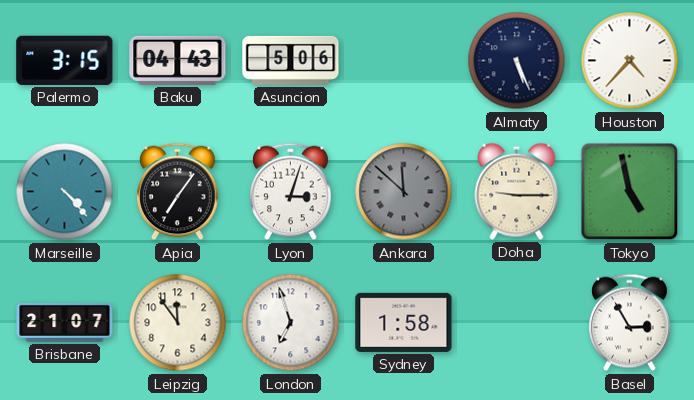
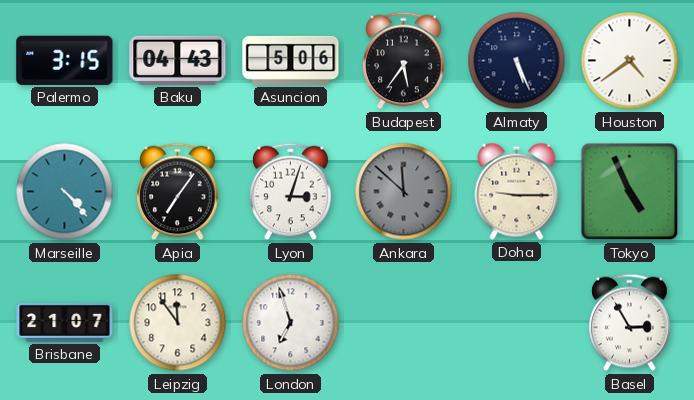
Budapest: none -> 5:36
Houston: 4:37 -> 4:39
Tokyo: 4:58 -> 4:56
Sydney: 1:58 -> none
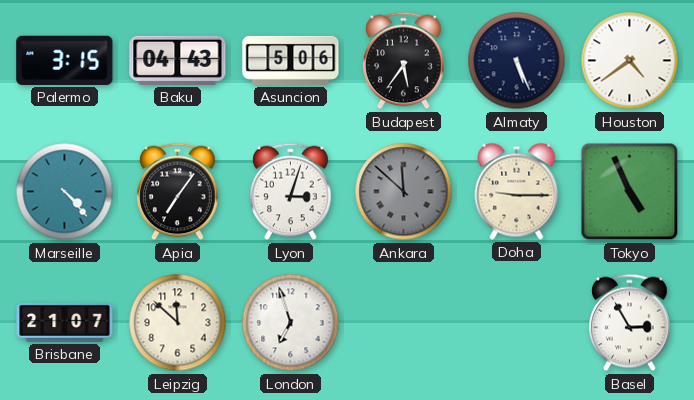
Leipzig: 11:54 -> 11:52
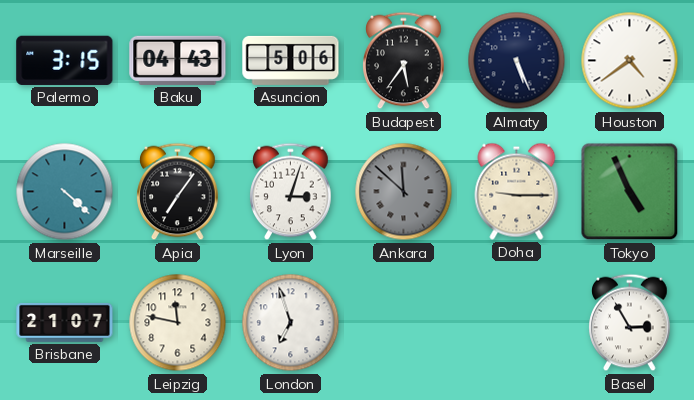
Marseille: 4:23 -> 4:22
Leipzig: 11:52 -> 11:47
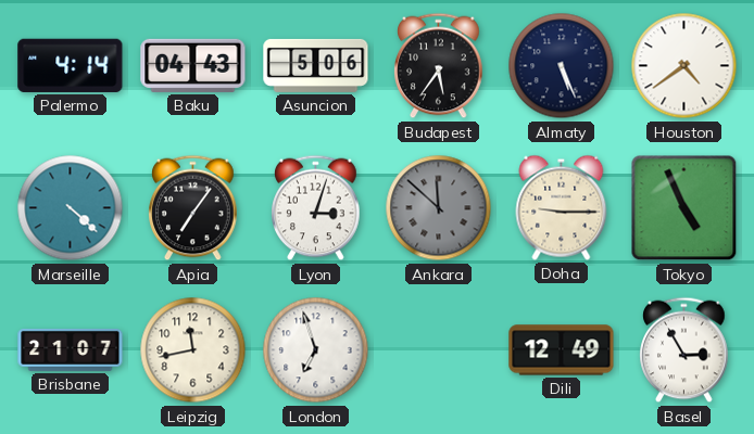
Palermo: 3:15 -> 4:14
Leipzig: 11:47 -> 11:43
Dili: none -> 12:49
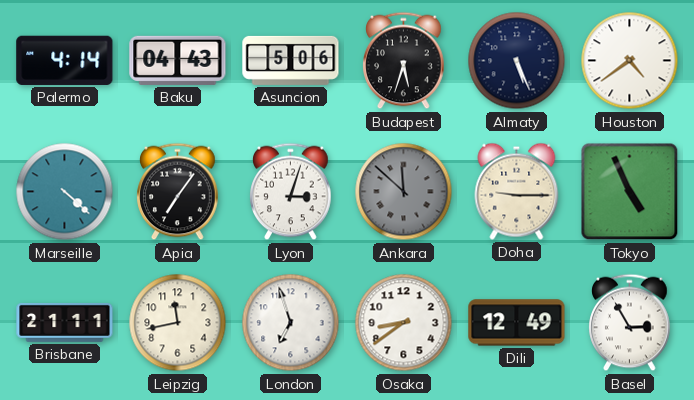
Budapest: 5:36 -> 5:33
Brisbane: 21:07 -> 21:11
Osaka: none -> 8:39
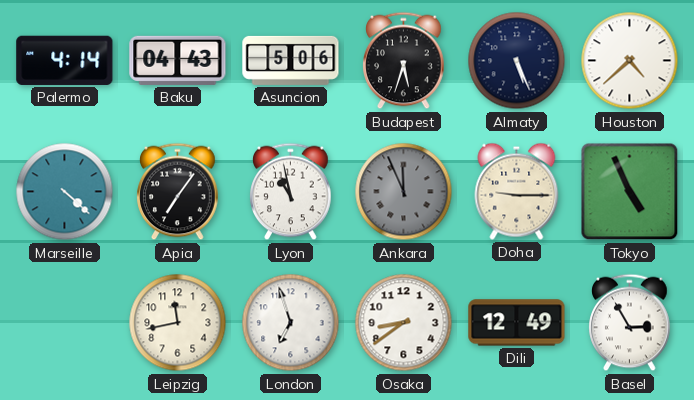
Houston: 4:39 -> 4:38
Lyon: 3:03 -> 10:58
Ankara: 11:52 -> 11:56
Brisbane: 21:11 -> none
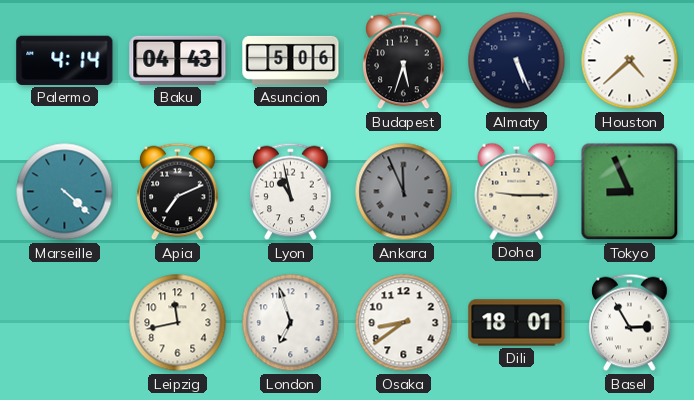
Apia: 7:06 -> 7:11
Tokyo: 4:56 -> 8:56
Dili: 12:49 -> 18:01
